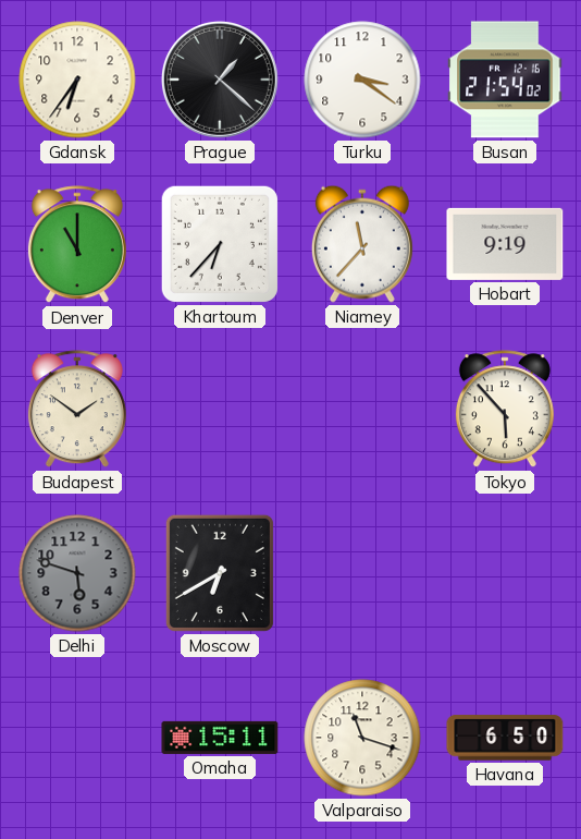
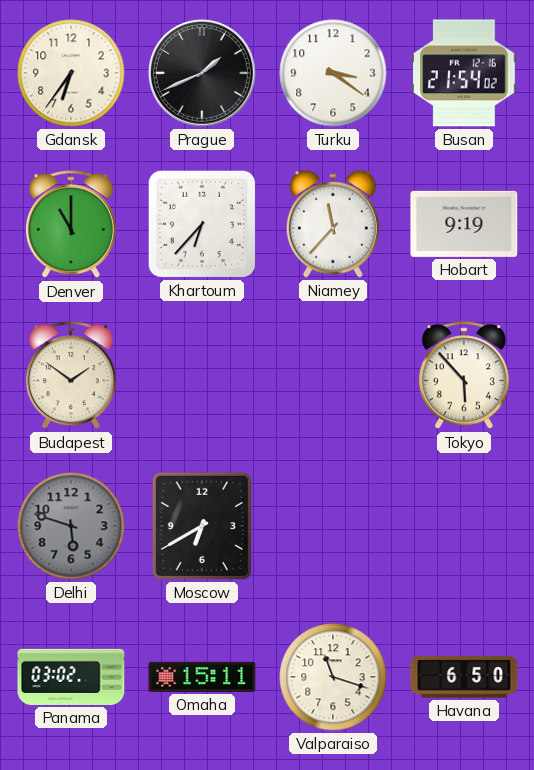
Prague: 1:22 -> 1:41
Panama: none -> 03:02
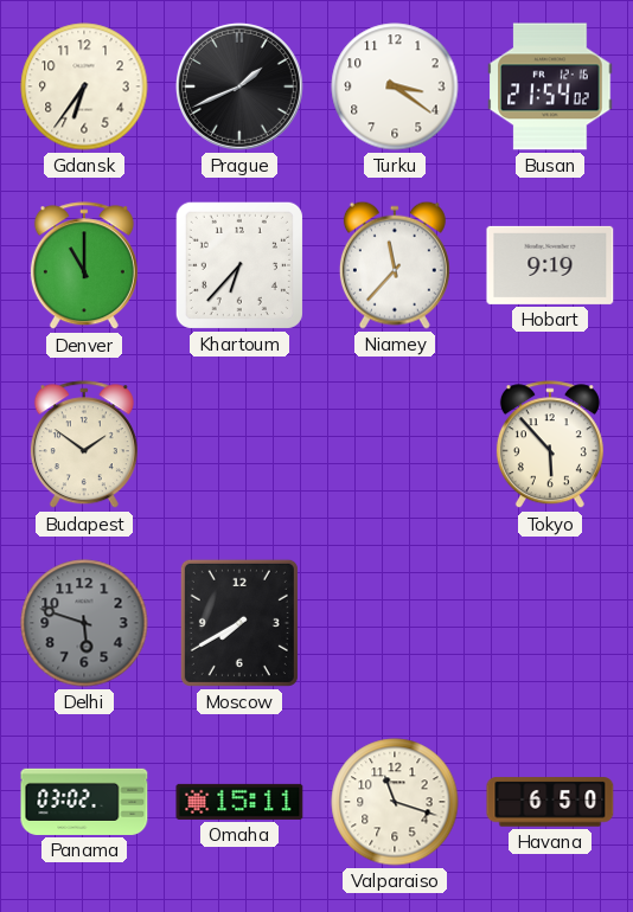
Moscow: 6:40 -> 7:40
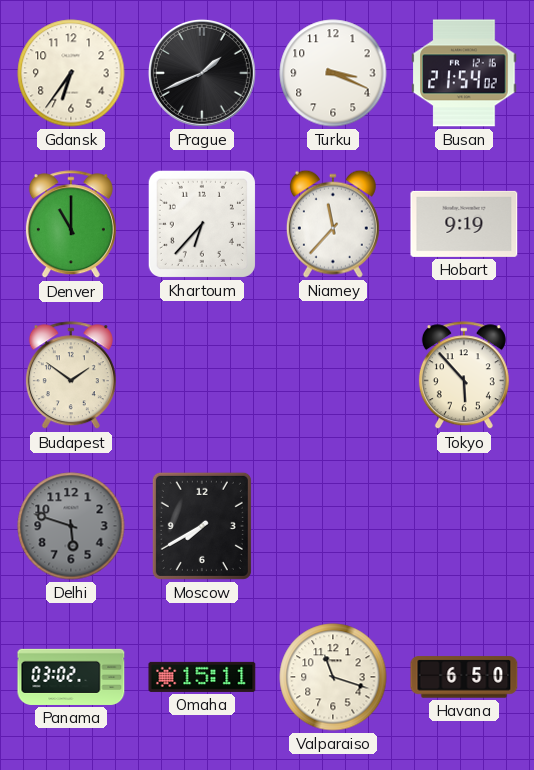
Turku: 3:21 -> 3:19
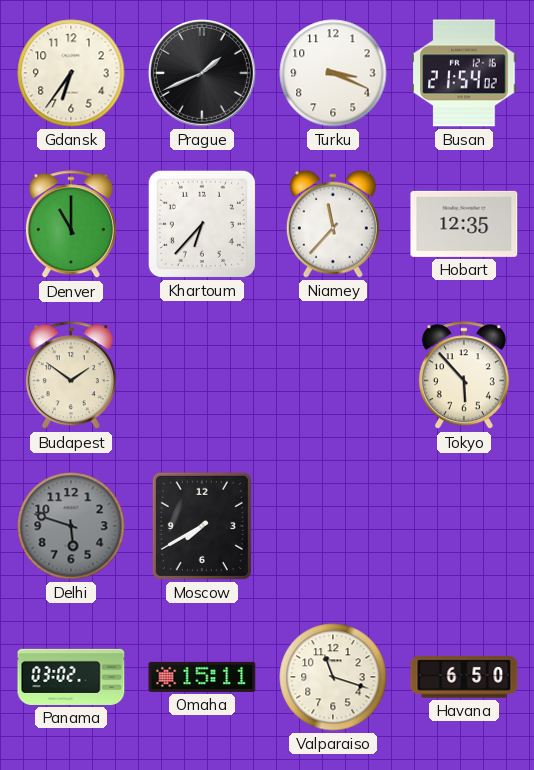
Hobart: 9:19 -> 12:35
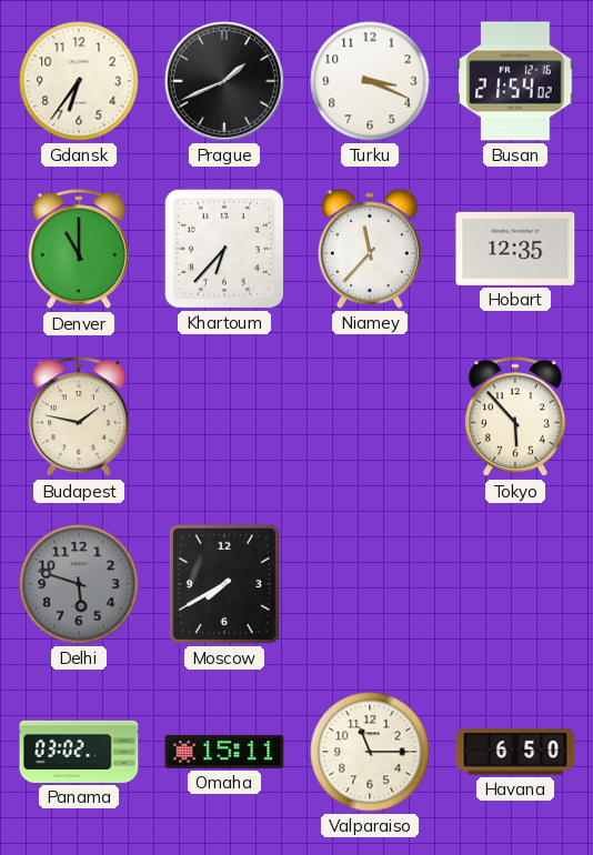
Budapest: 1:51 -> 1:47
Valparaiso: 11:18 -> 11:15
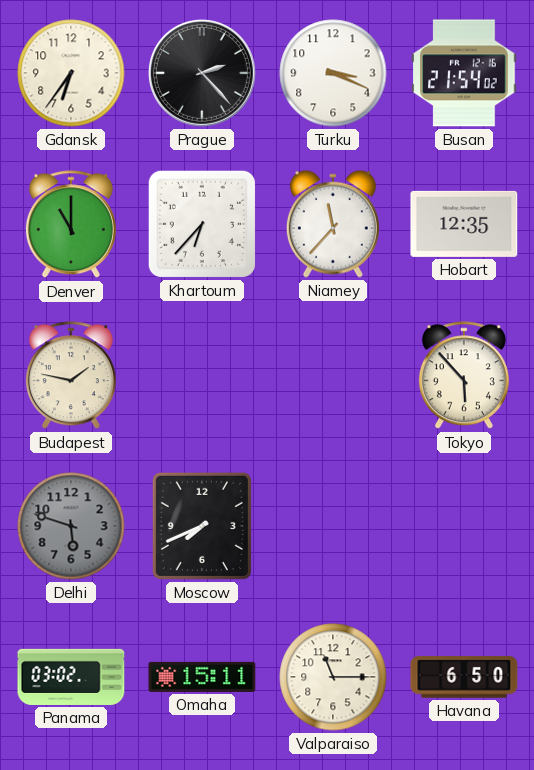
Prague: 1:41 -> 2:23
Moscow: 7:40 -> 7:41
